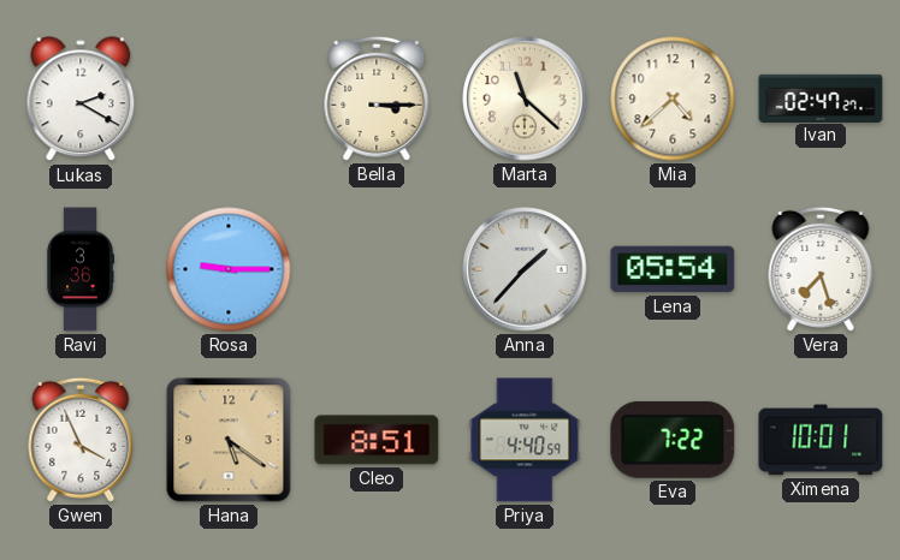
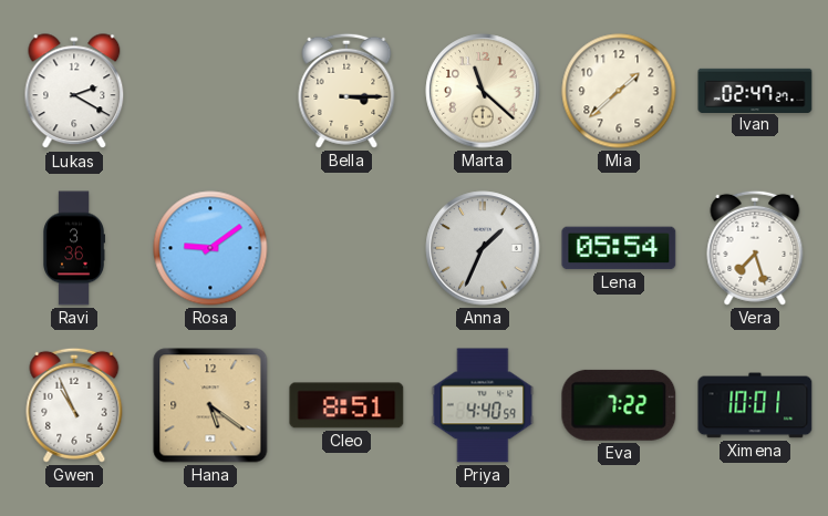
Mia: 4:38 -> 1:38
Rosa: 9:15 -> 9:09
Anna: 1:37 -> 1:34
Gwen: 3:56 -> 10:56
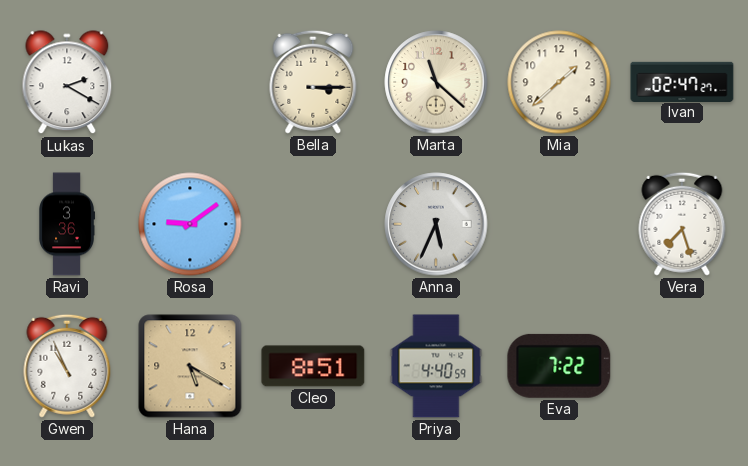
Anna: 1:34 -> 5:34
Lena: 05:54 -> none
Hana: 5:21 -> 5:20
Ximena: 10:01 -> none
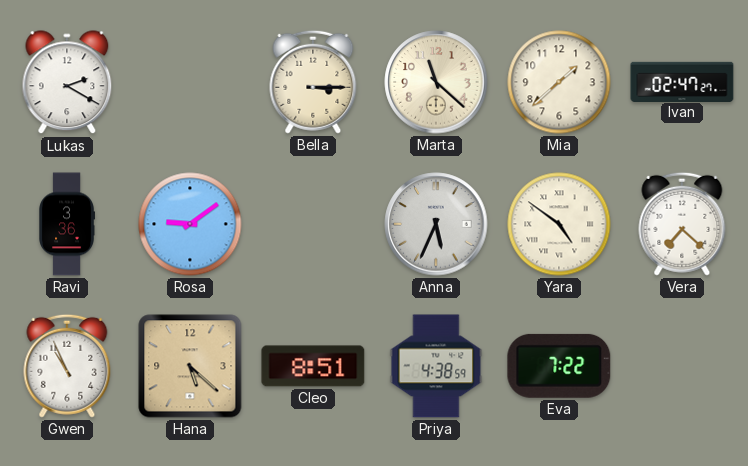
Yara: none -> 4:51
Vera: 7:27 -> 7:22
Hana: 5:20 -> 5:22
Priya: 4:40 -> 4:38
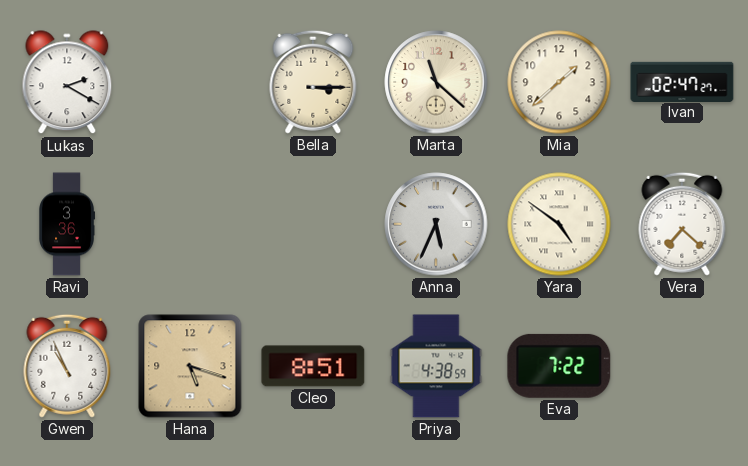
Rosa: 9:09 -> none
Hana: 5:22 -> 5:18
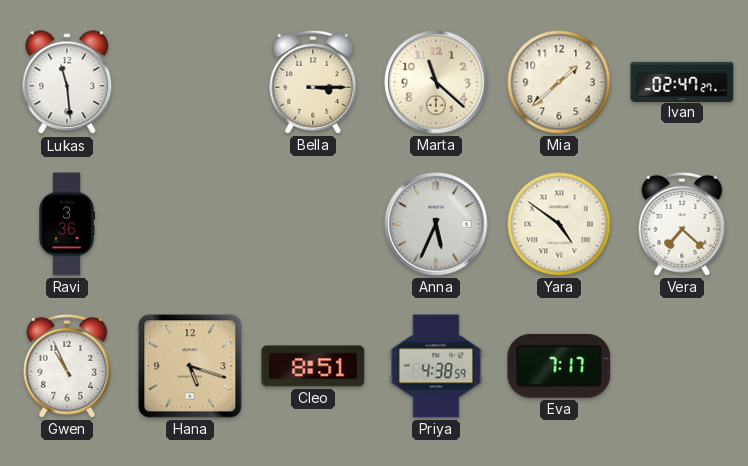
Lukas: 2:20 -> 11:29
Eva: 7:22 -> 7:17
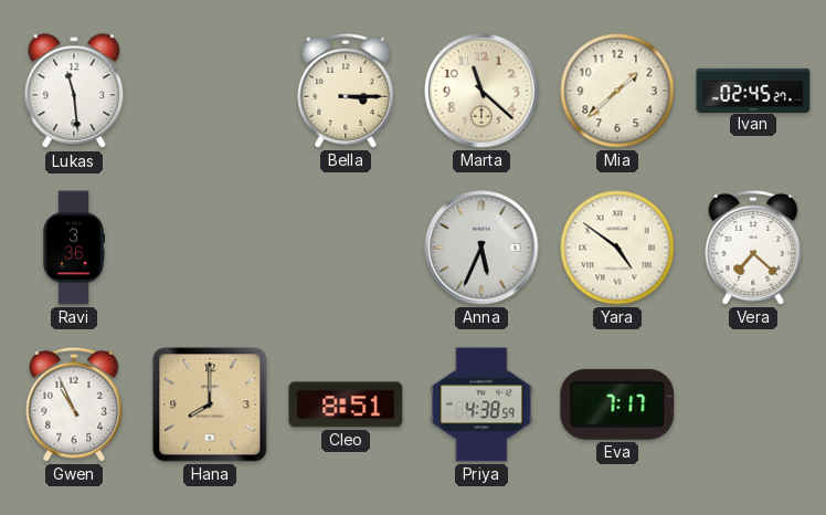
Ivan: 02:47 -> 02:45
Hana: 5:18 -> 8:00
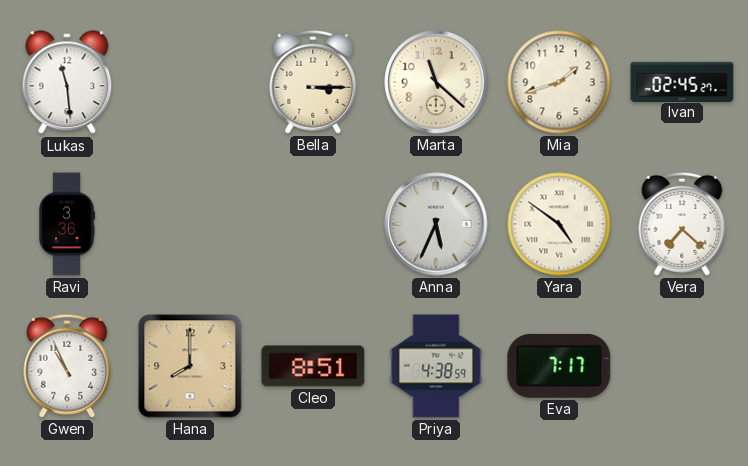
Mia: 1:38 -> 1:42
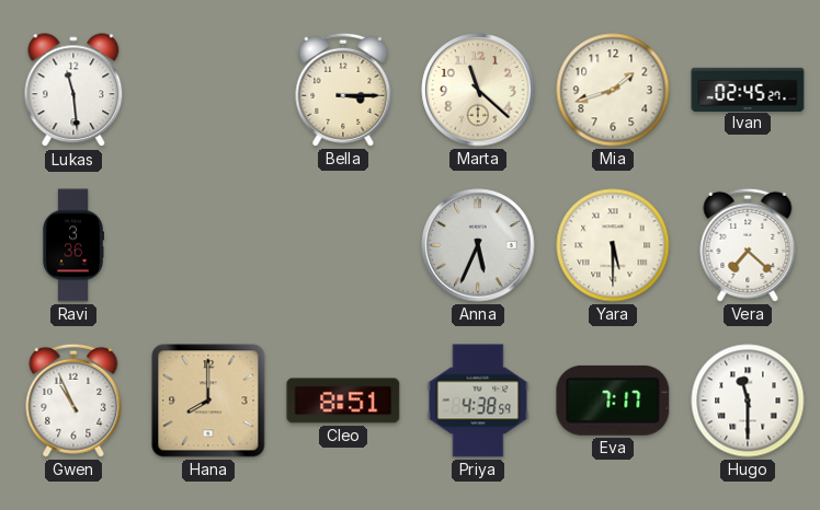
Yara: 4:51 -> 5:30
Hugo: none -> 11:30
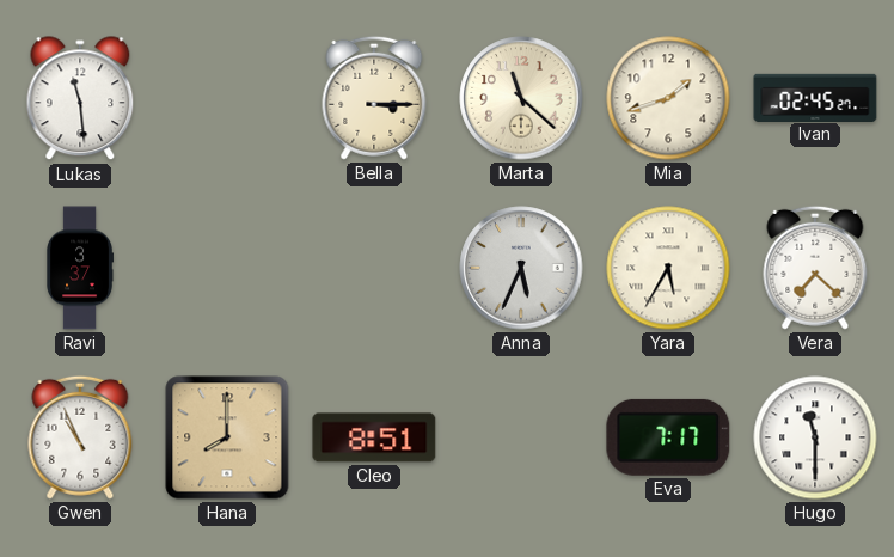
Ravi: 3:36 -> 3:37
Yara: 5:30 -> 5:35
Priya: 4:38 -> none
